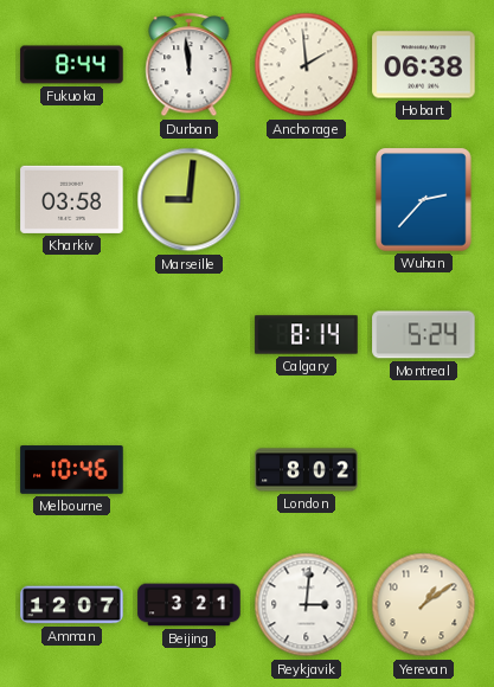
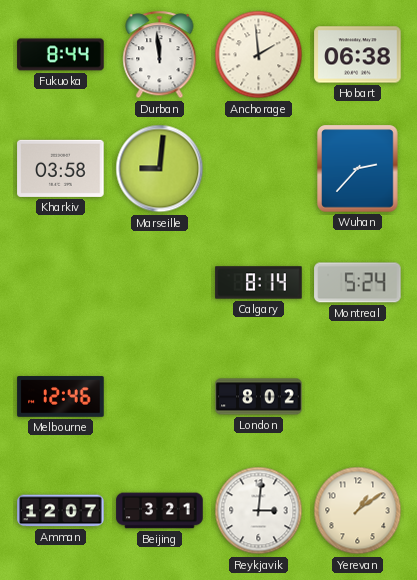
Melbourne: 10:46 -> 12:46
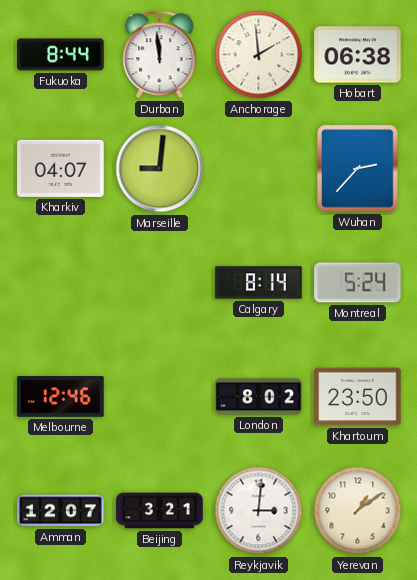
Kharkiv: 03:58 -> 04:07
Khartoum: none -> 23:50
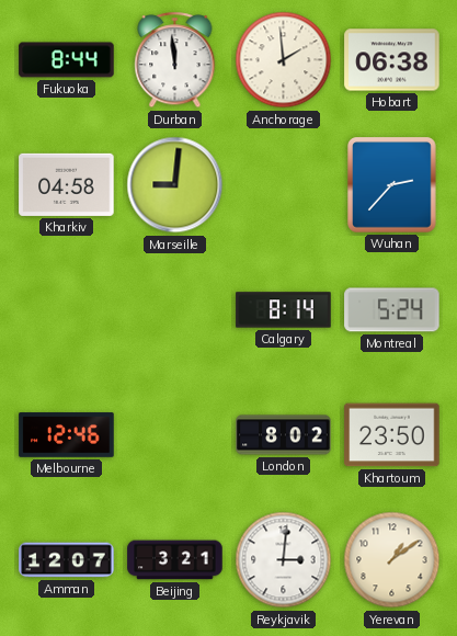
Kharkiv: 04:07 -> 04:58
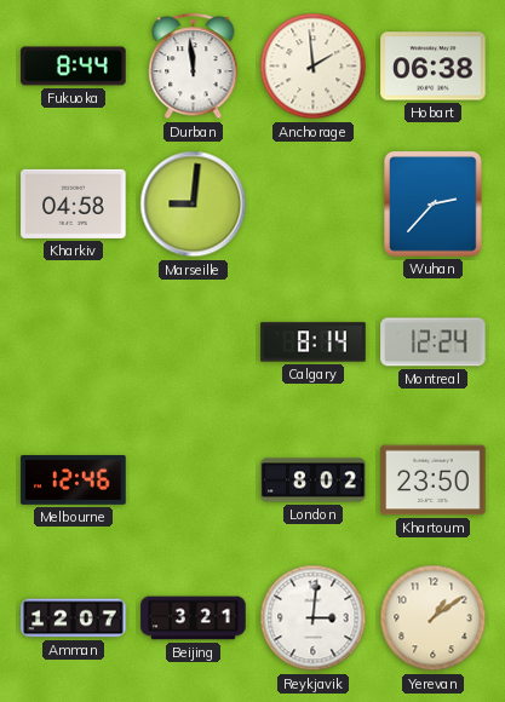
Montreal: 5:24 -> 12:24
